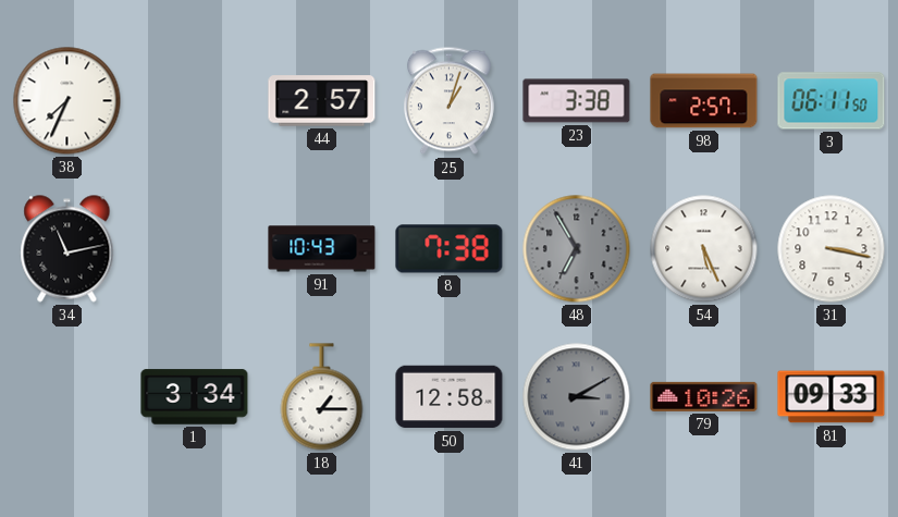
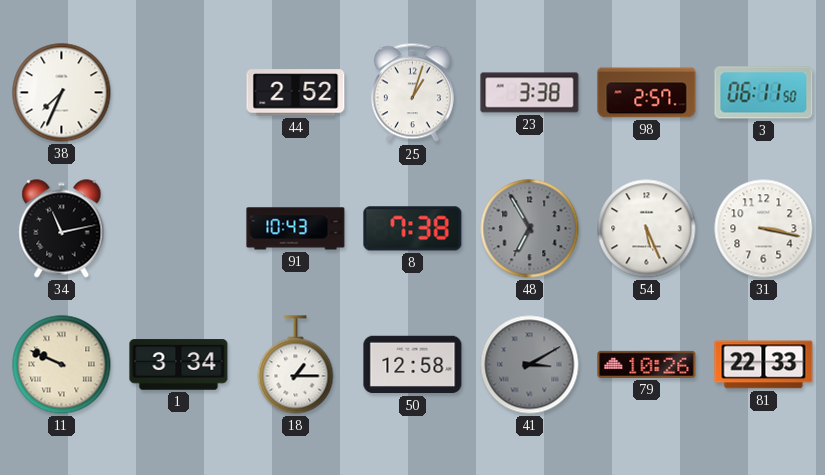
44: 2:57 -> 2:52
11: none -> 9:49
81: 09:33 -> 22:33
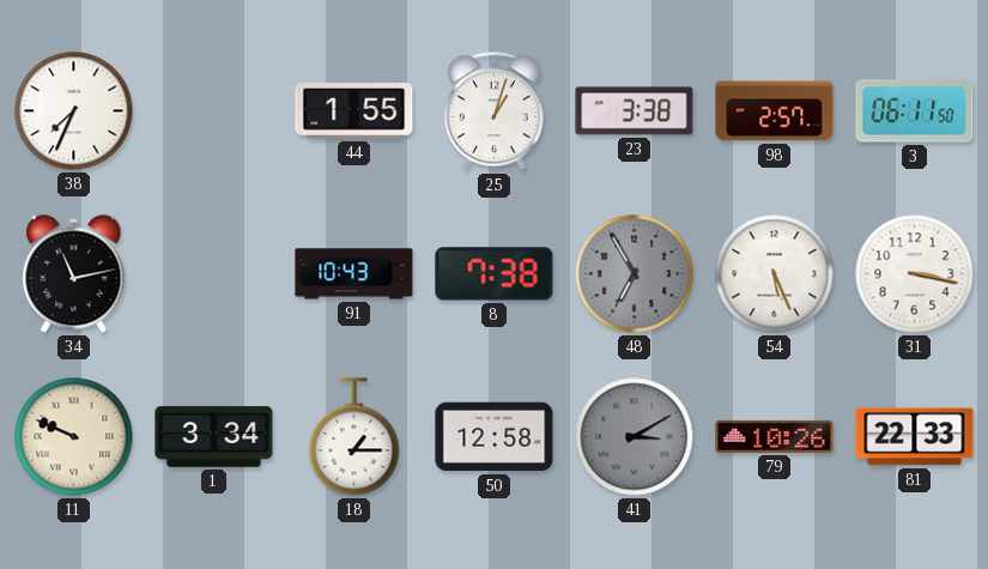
44: 2:52 -> 1:55
